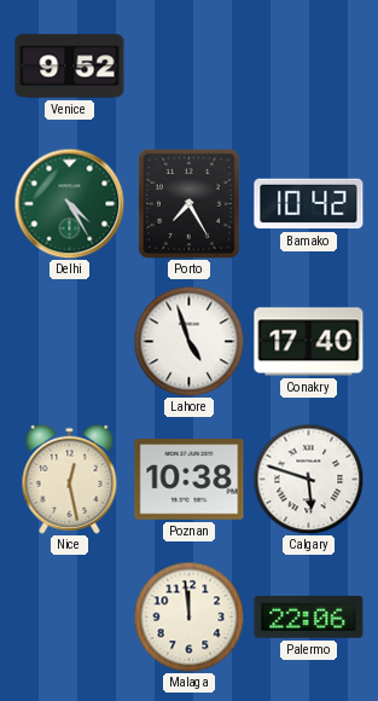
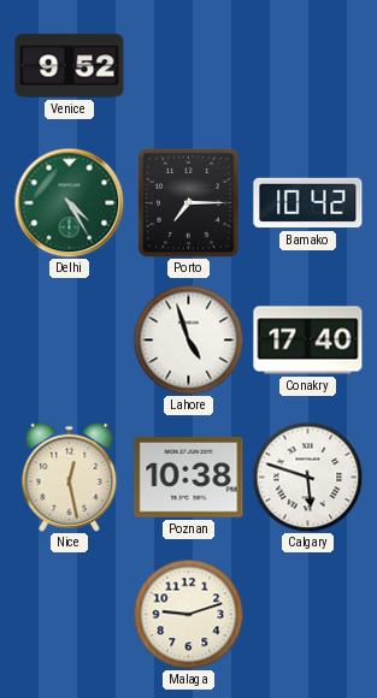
Porto: 7:25 -> 7:15
Malaga: 11:59 -> 9:12
Palermo: 22:06 -> none
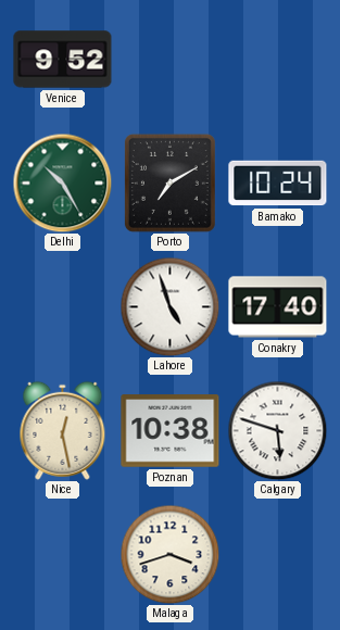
Delhi: 4:25 -> 10:25
Porto: 7:15 -> 7:10
Bamako: 10:42 -> 10:24
Malaga: 9:12 -> 3:42
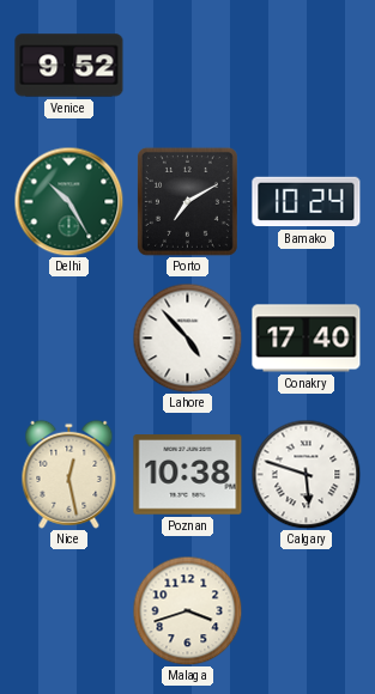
Lahore: 4:57 -> 4:53
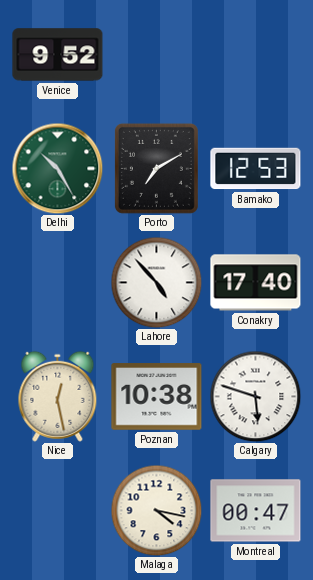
Bamako: 10:24 -> 12:53
Malaga: 3:42 -> 4:17
Montreal: none -> 00:47
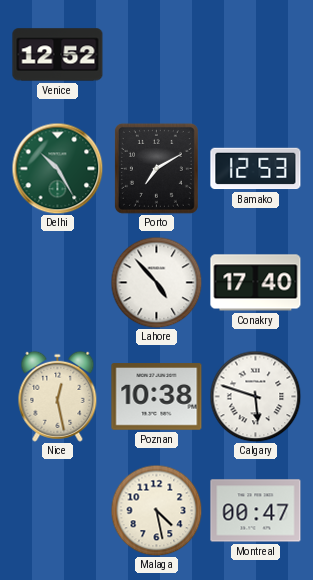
Venice: 9:52 -> 12:52
Malaga: 4:17 -> 4:28
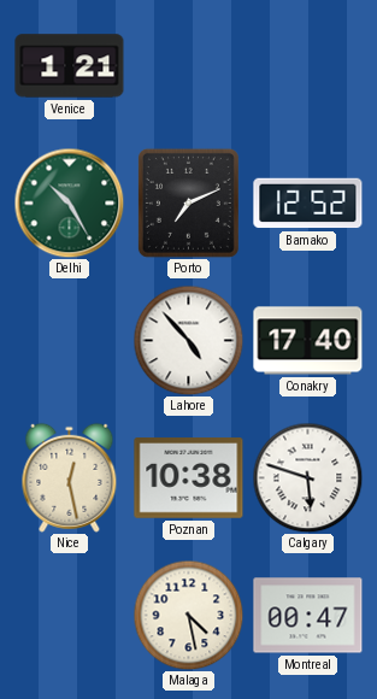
Venice: 12:52 -> 1:21
Porto: 7:10 -> 7:11
Bamako: 12:53 -> 12:52
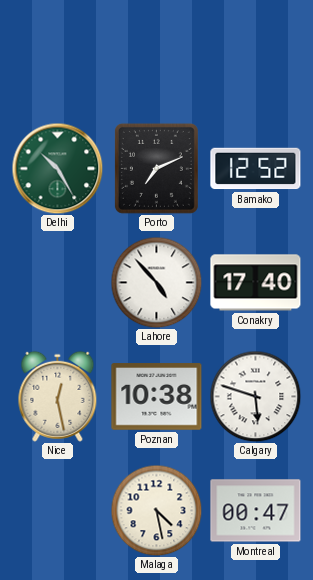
Venice: 1:21 -> none
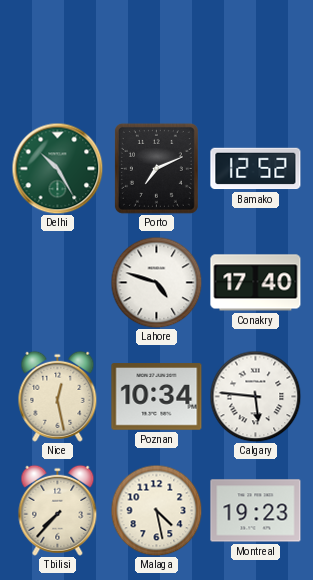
Lahore: 4:53 -> 4:48
Poznan: 10:38 -> 10:34
Calgary: 5:48 -> 5:46
Tbilisi: none -> 7:37
Montreal: 00:47 -> 19:23
